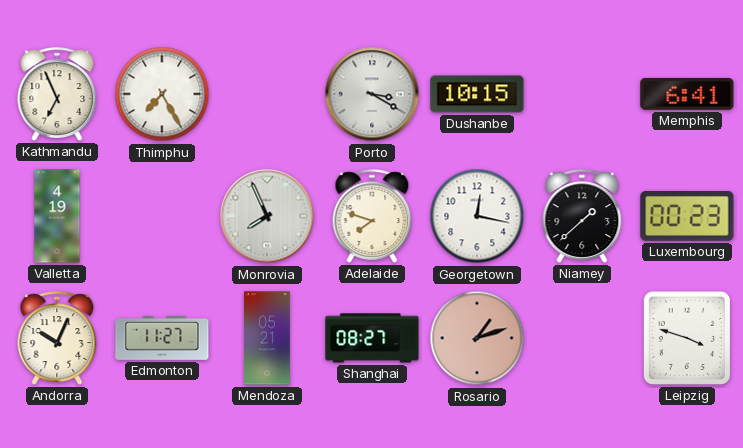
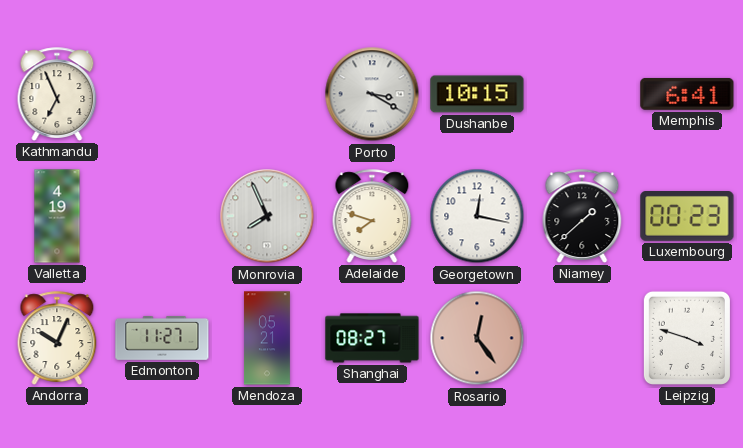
Thimphu: 7:25 -> none
Rosario: 1:12 -> 12:24
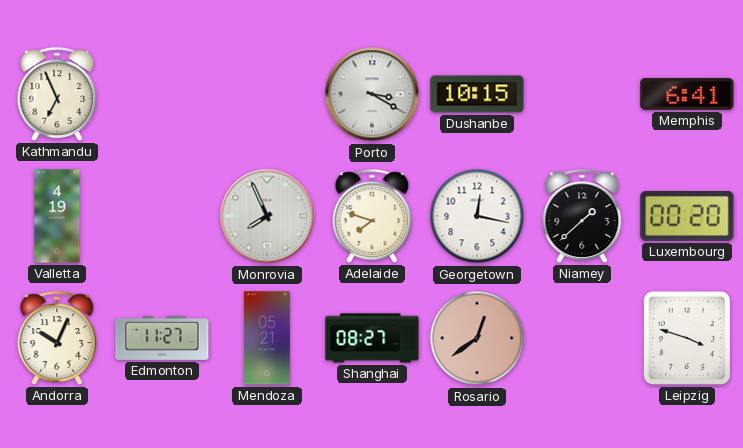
Luxembourg: 00:23 -> 00:20
Rosario: 12:24 -> 12:39
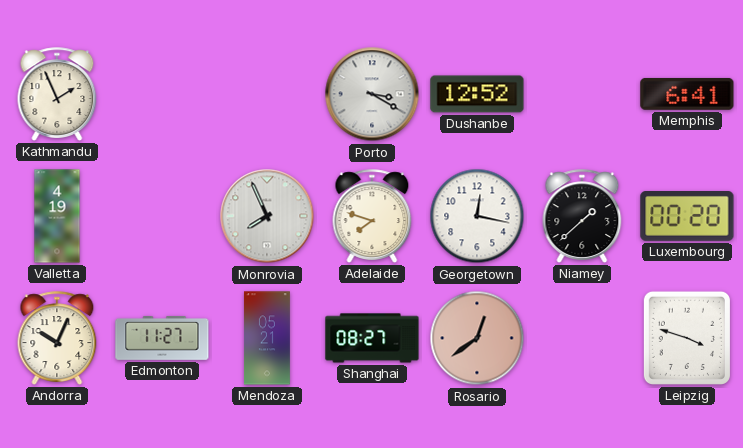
Kathmandu: 6:56 -> 1:56
Dushanbe: 10:15 -> 12:52
